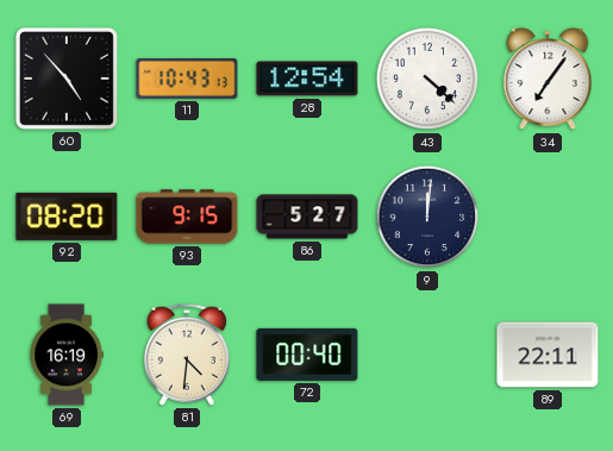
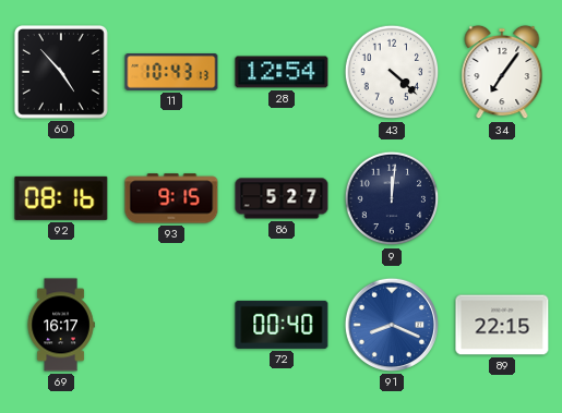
92: 08:20 -> 08:16
69: 16:19 -> 16:17
81: 4:31 -> none
91: none -> 8:19
89: 22:11 -> 22:15
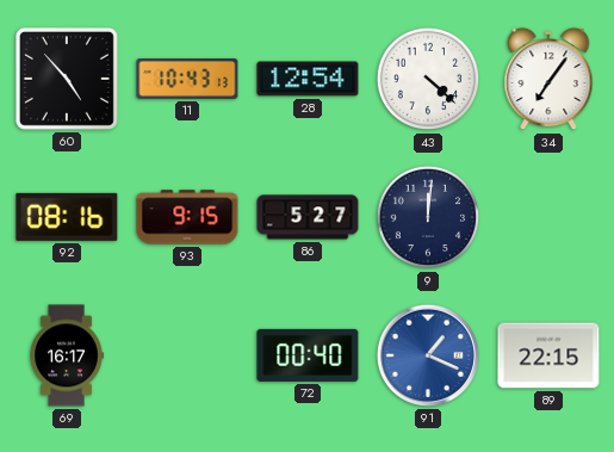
91: 8:19 -> 1:19
